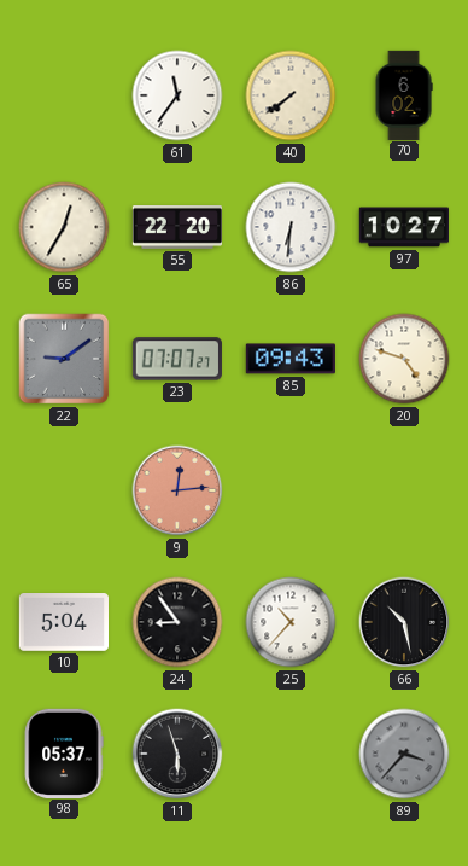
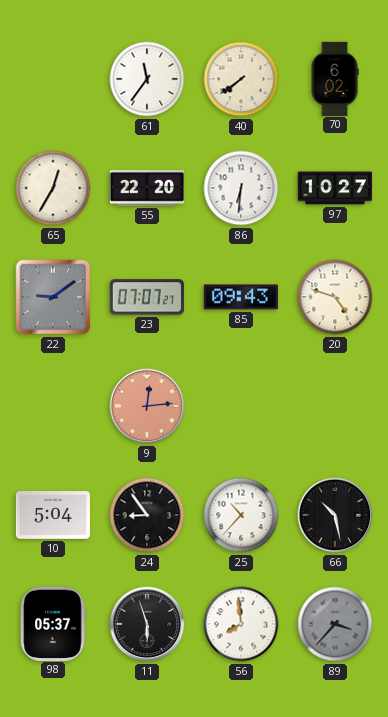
56: none -> 7:59
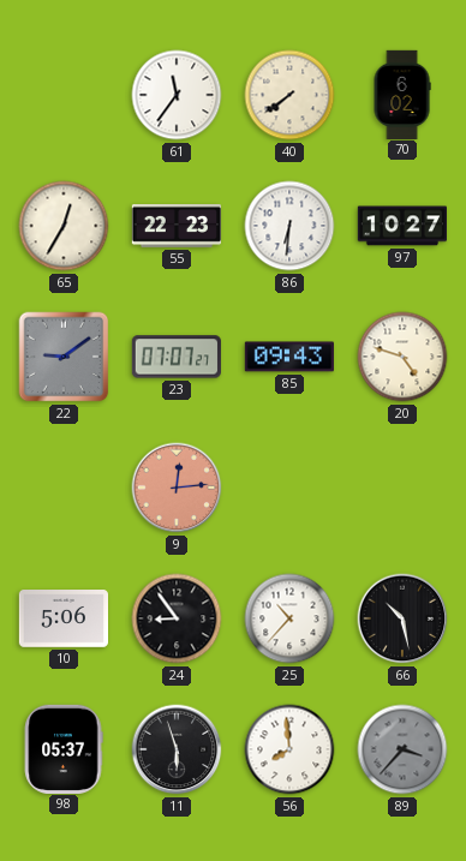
55: 22:20 -> 22:23
10: 5:04 -> 5:06
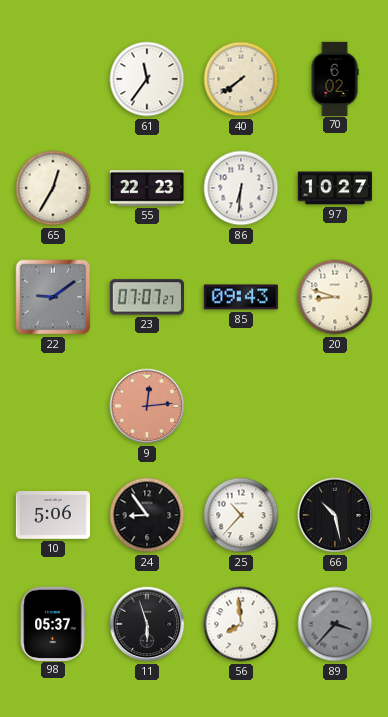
20: 4:48 -> 8:48
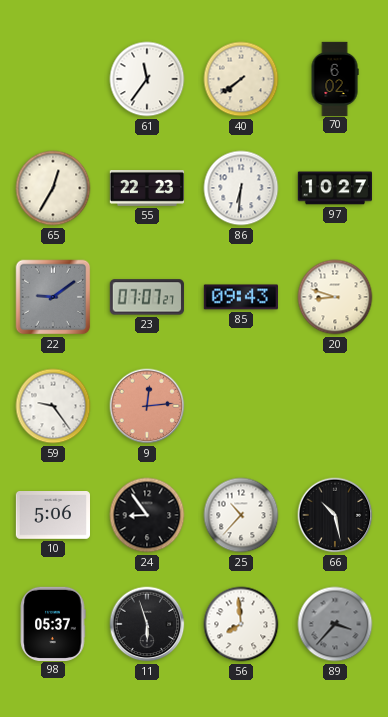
59: none -> 9:24
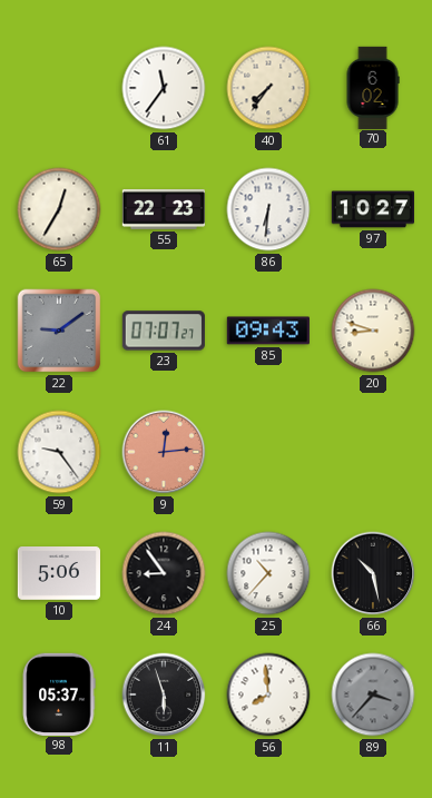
40: 7:39 -> 7:36
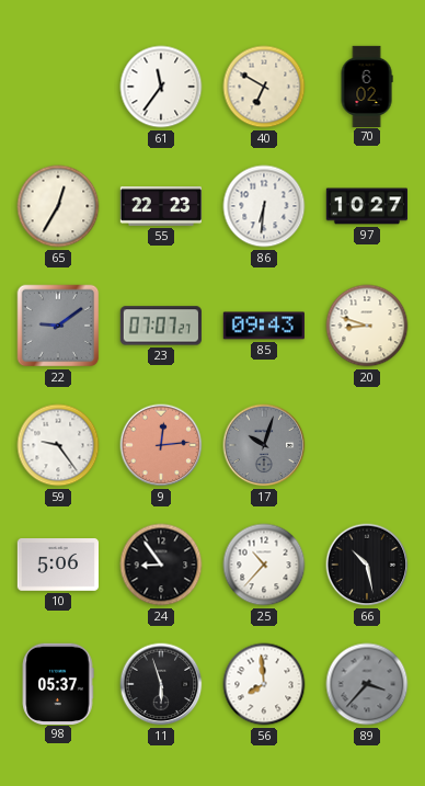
40: 7:36 -> 6:50
17: none -> 10:03
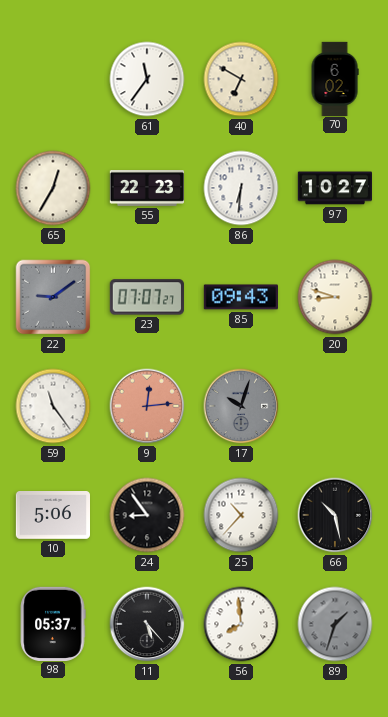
59: 9:24 -> 11:24
11: 5:57 -> 5:23
89: 3:37 -> 1:33
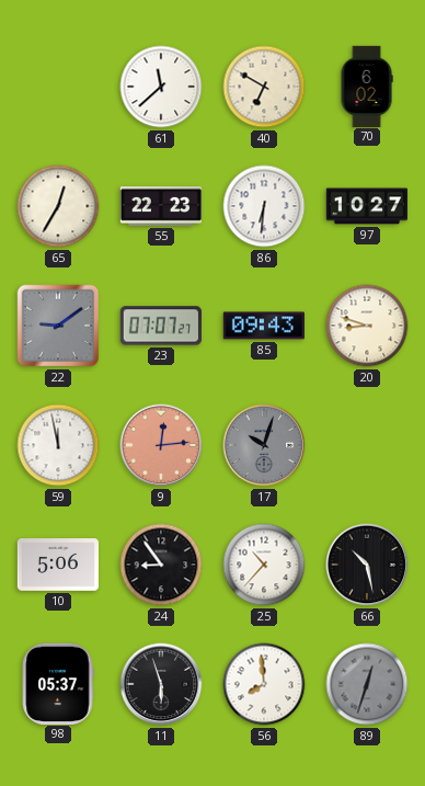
61: 11:36 -> 11:38
59: 11:24 -> 11:58
11: 5:23 -> 5:57
89: 1:33 -> 12:33
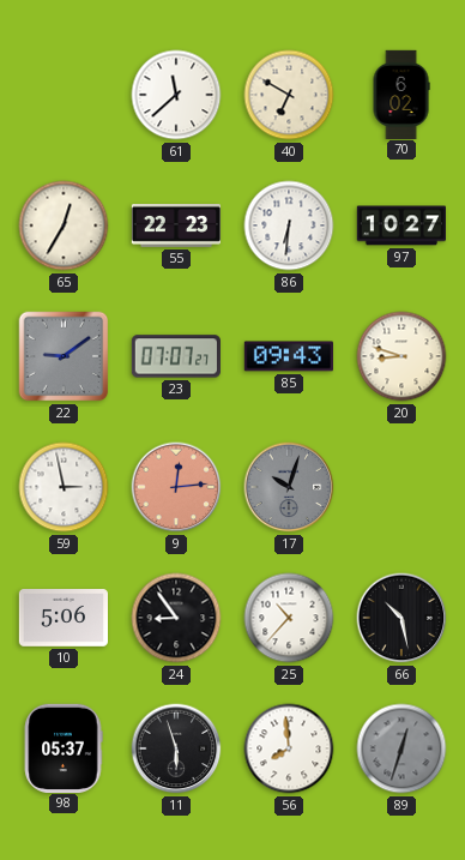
59: 11:58 -> 2:58
